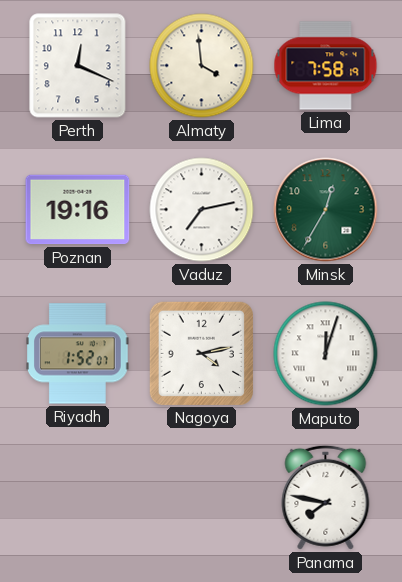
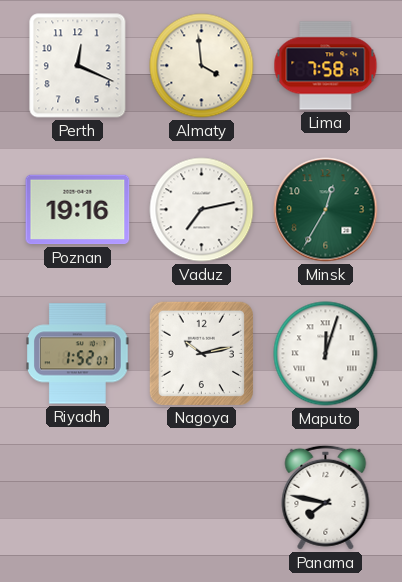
Nagoya: 4:13 -> 10:13
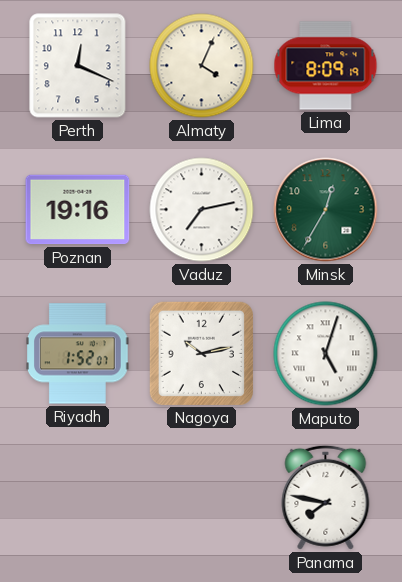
Almaty: 3:59 -> 4:04
Lima: 7:58 -> 8:09
Maputo: 12:03 -> 5:03
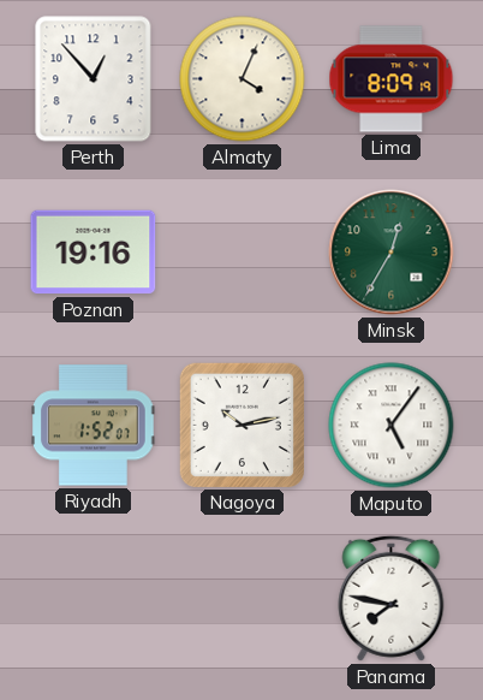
Perth: 12:19 -> 12:53
Vaduz: 7:13 -> none
Maputo: 5:03 -> 5:06
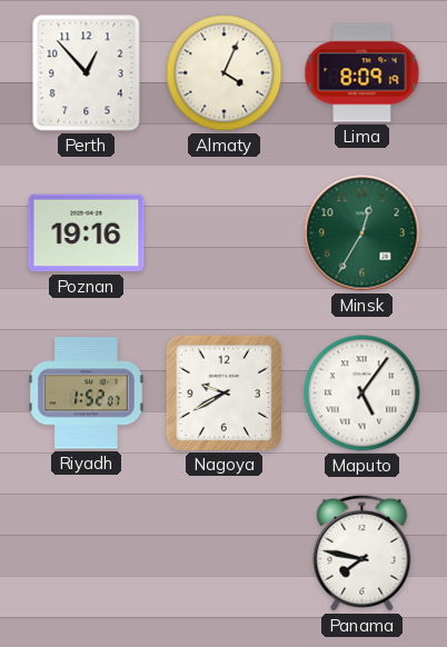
Nagoya: 10:13 -> 9:40
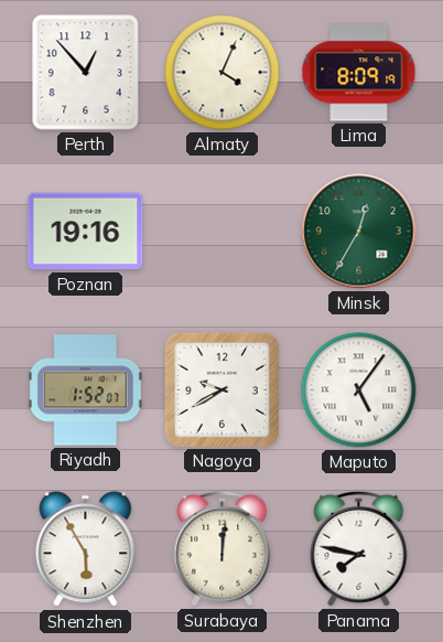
Shenzhen: none -> 5:55
Surabaya: none -> 12:01
